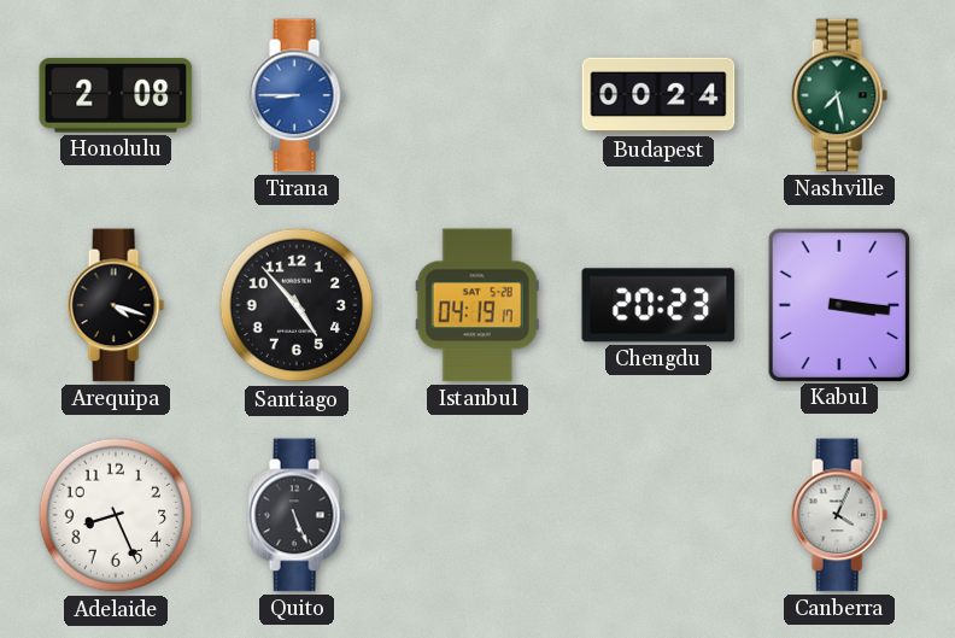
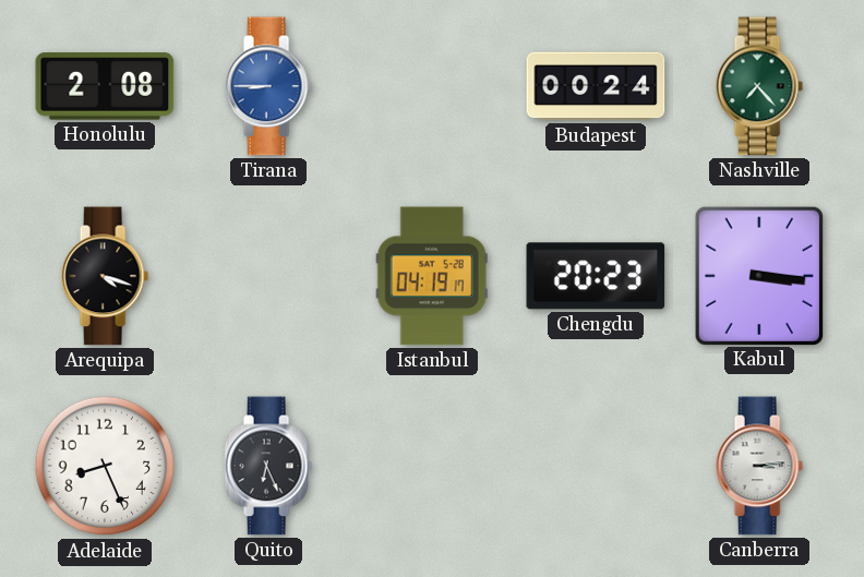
Nashville: 7:28 -> 7:23
Santiago: 4:53 -> none
Quito: 5:26 -> 6:26
Canberra: 4:04 -> 3:14
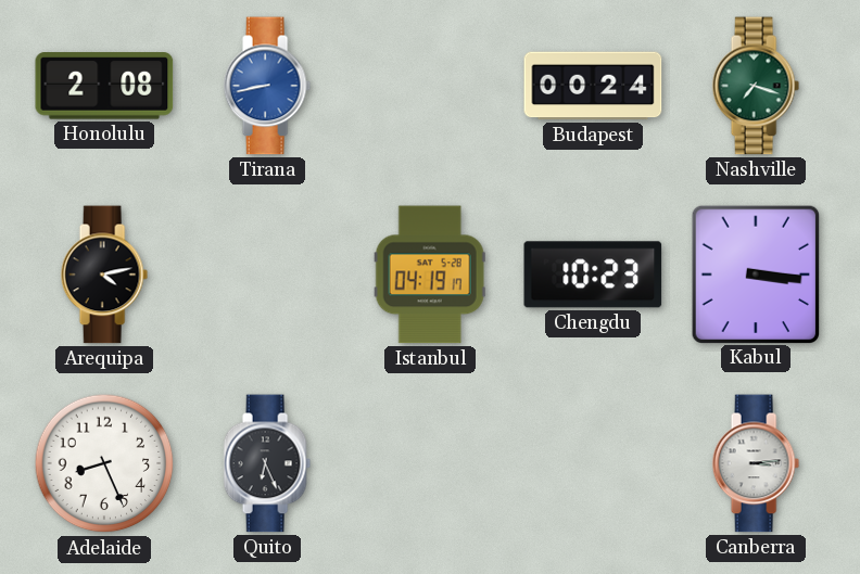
Tirana: 8:45 -> 8:43
Nashville: 7:23 -> 7:18
Arequipa: 4:18 -> 4:13
Chengdu: 20:23 -> 10:23
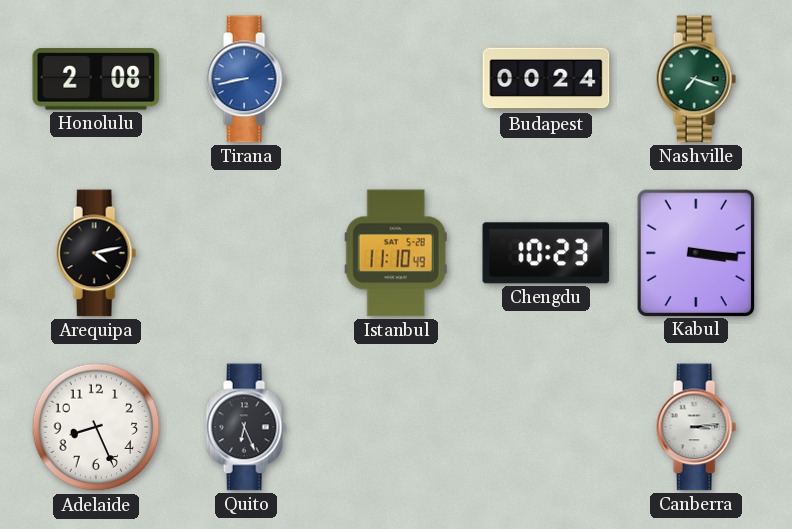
Istanbul: 04:19 -> 11:10
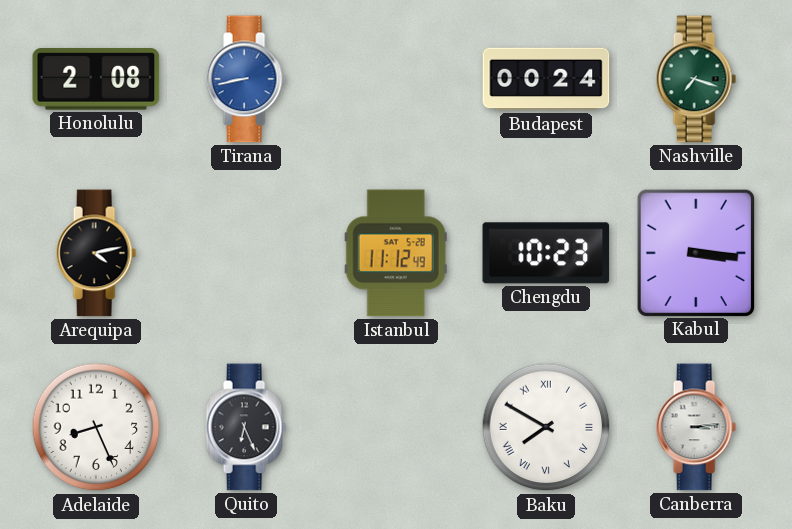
Istanbul: 11:10 -> 11:12
Baku: none -> 7:50
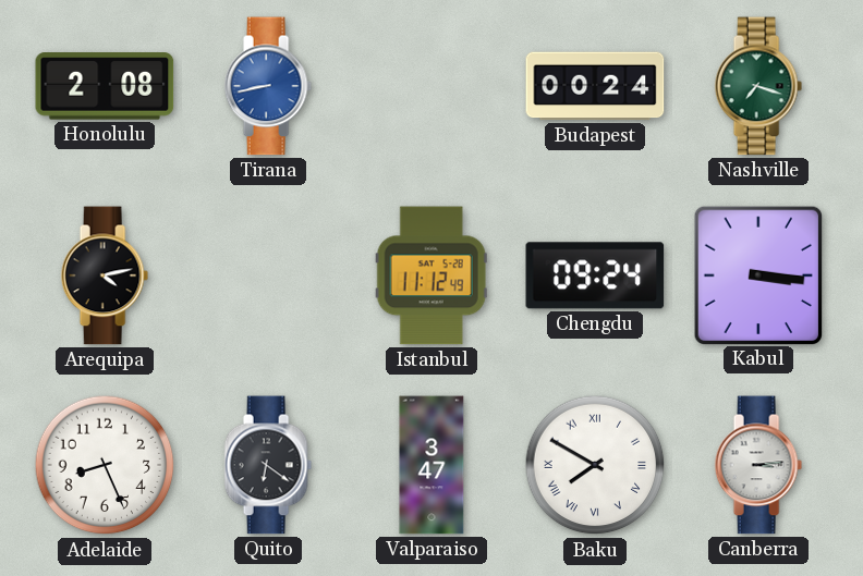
Chengdu: 10:23 -> 09:24
Quito: 6:26 -> 6:21
Valparaiso: none -> 3:47
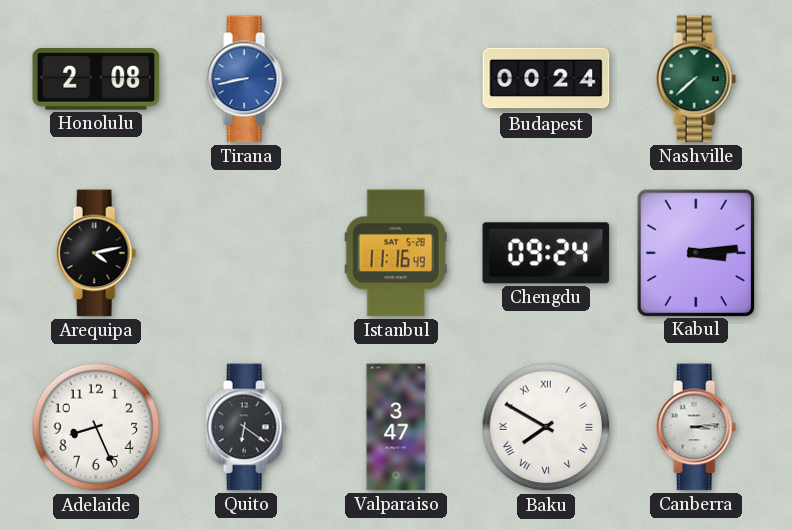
Nashville: 7:18 -> 7:38
Istanbul: 11:12 -> 11:16
Kabul: 3:16 -> 3:14
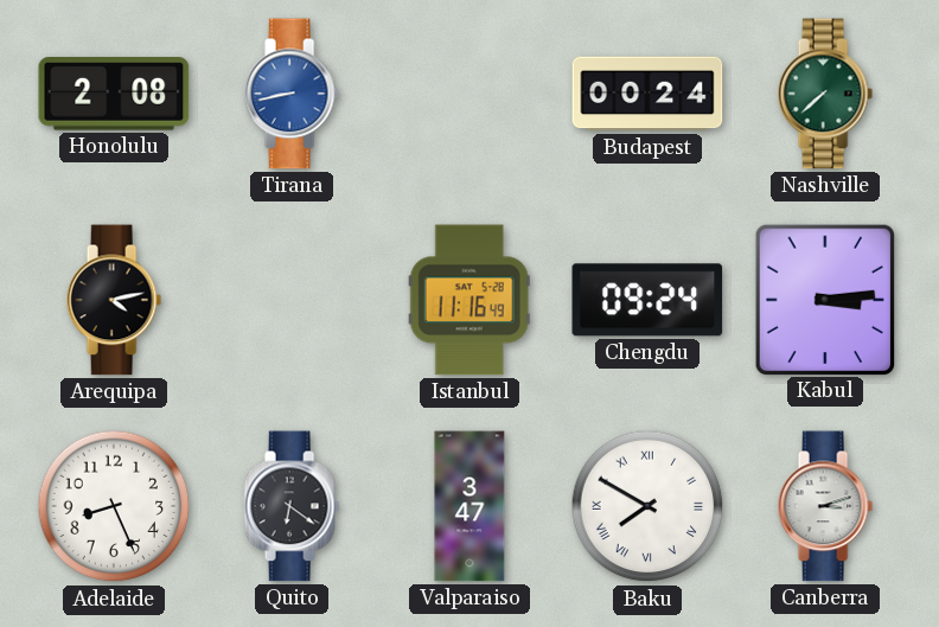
Canberra: 3:14 -> 3:12
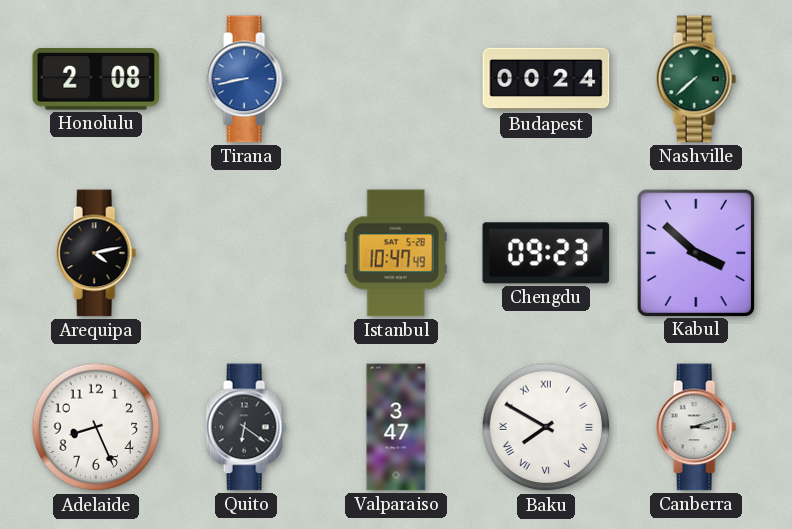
Istanbul: 11:16 -> 10:47
Chengdu: 09:24 -> 09:23
Kabul: 3:14 -> 3:52
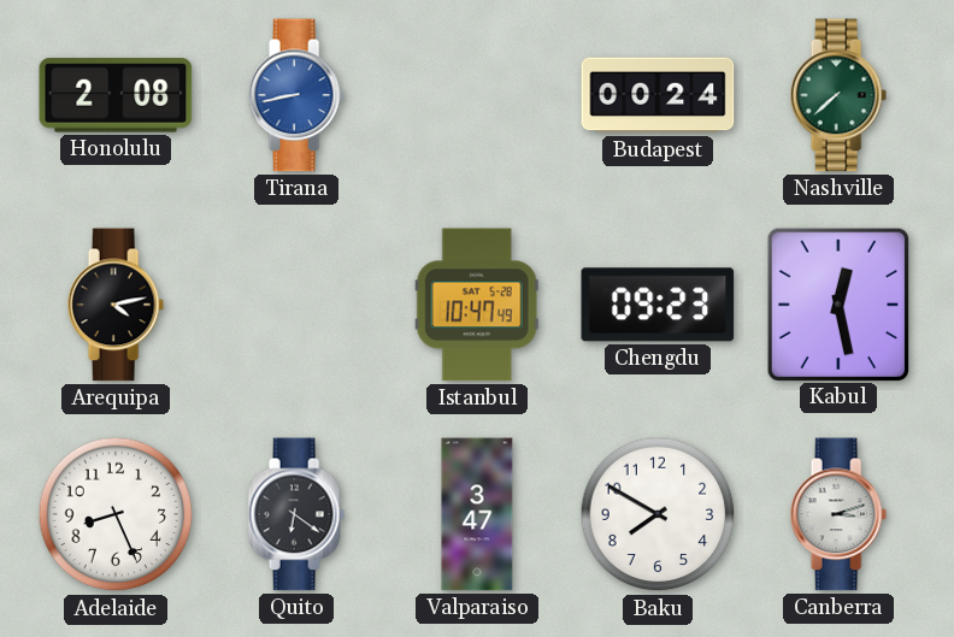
Kabul: 3:52 -> 12:28
Baku numerals: Roman -> Arabic
